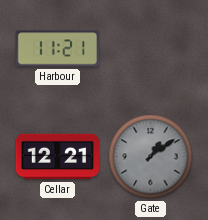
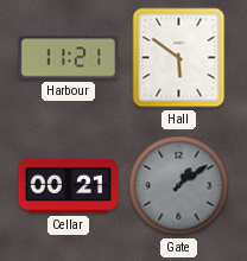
Hall: none -> 5:51
Cellar: 12:21 -> 00:21
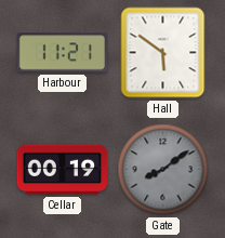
Cellar: 00:21 -> 00:19
Gate: 1:09 -> 8:09
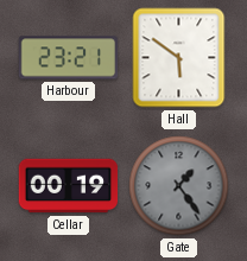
Harbour: 11:21 -> 23:21
Gate: 8:09 -> 1:24
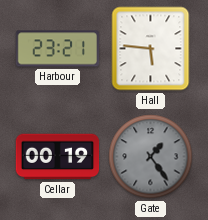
Hall: 5:51 -> 5:46
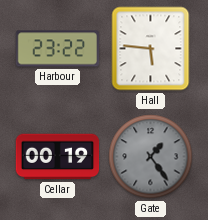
Harbour: 23:21 -> 23:22
